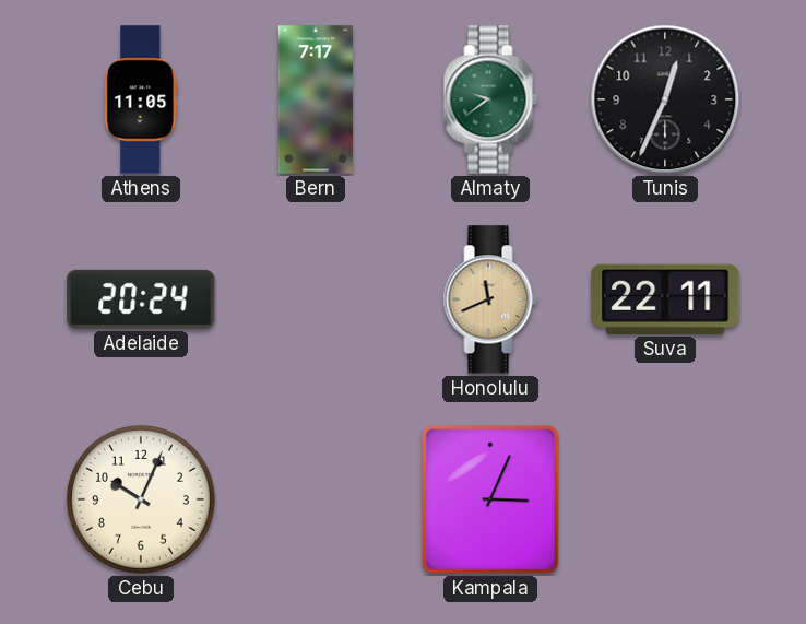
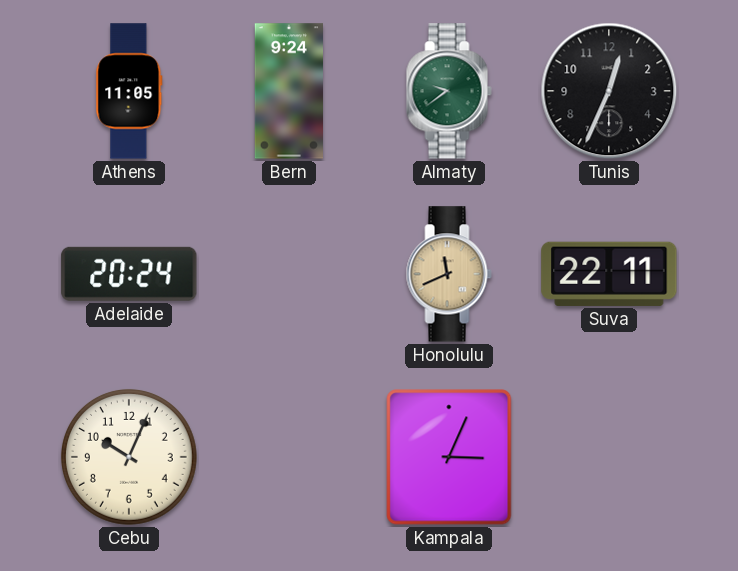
Bern: 7:17 -> 9:24
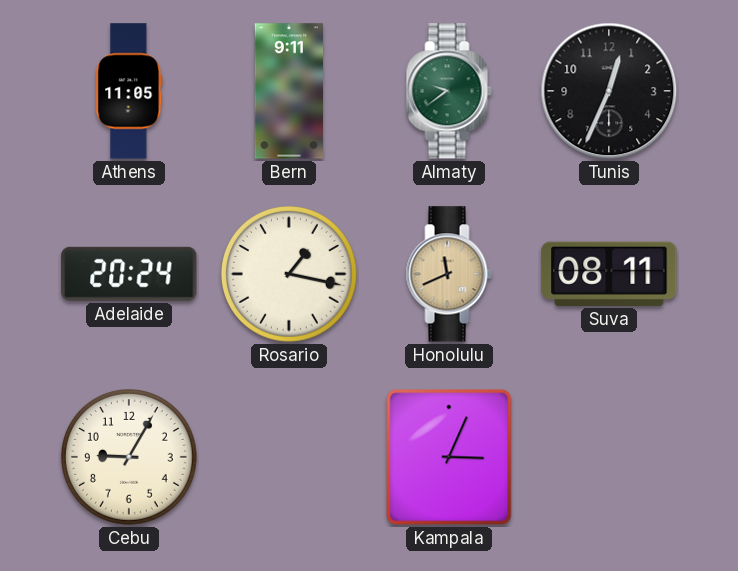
Bern: 9:24 -> 9:11
Rosario: none -> 1:17
Suva: 22:11 -> 08:11
Cebu: 10:04 -> 9:05
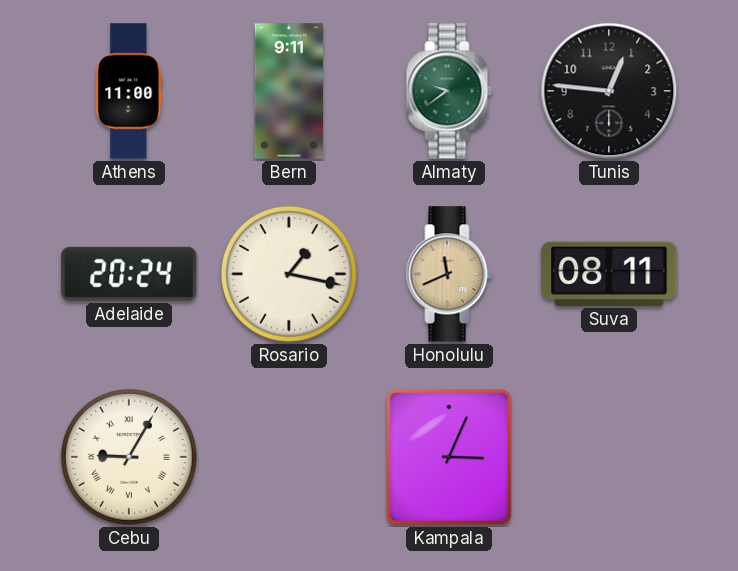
Athens: 11:05 -> 11:00
Tunis: 12:34 -> 12:46
Cebu numerals: Arabic -> Roman
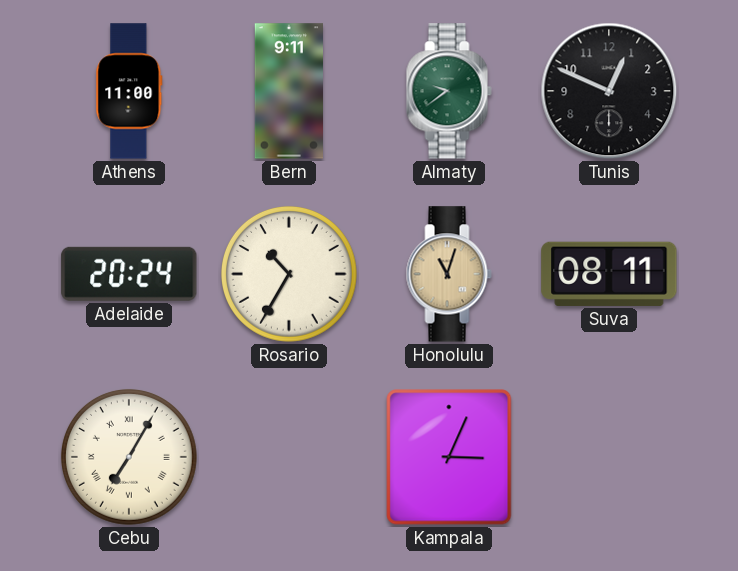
Tunis: 12:46 -> 12:49
Rosario: 1:17 -> 10:35
Honolulu: 11:41 -> 11:03
Cebu: 9:05 -> 7:05
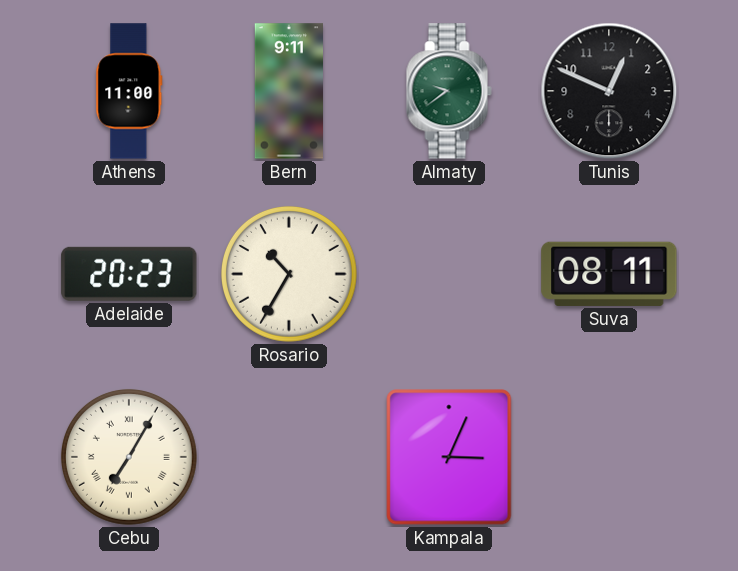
Adelaide: 20:24 -> 20:23
Honolulu: 11:03 -> none
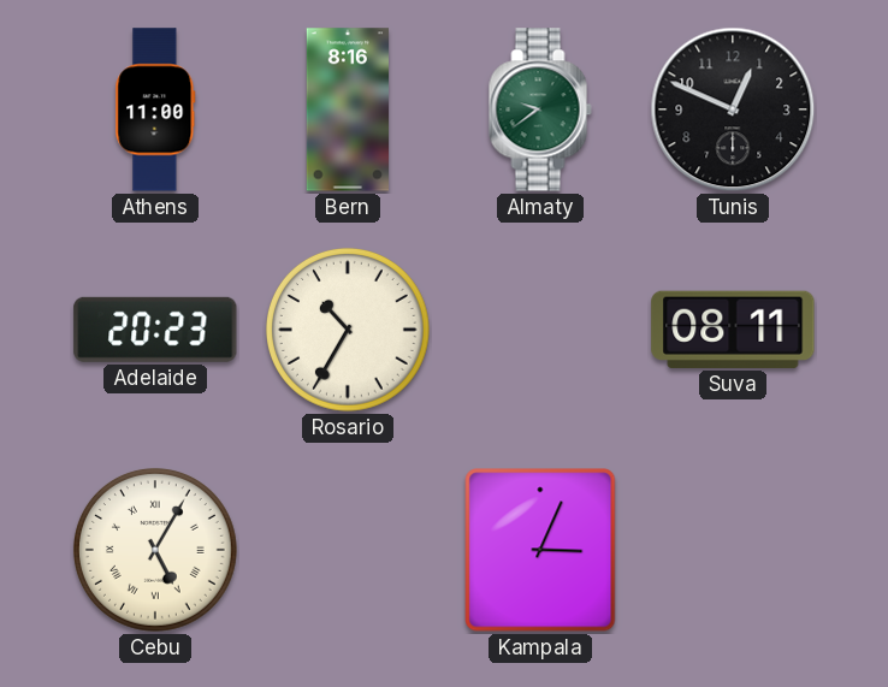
Bern: 9:11 -> 8:16
Cebu: 7:05 -> 5:05
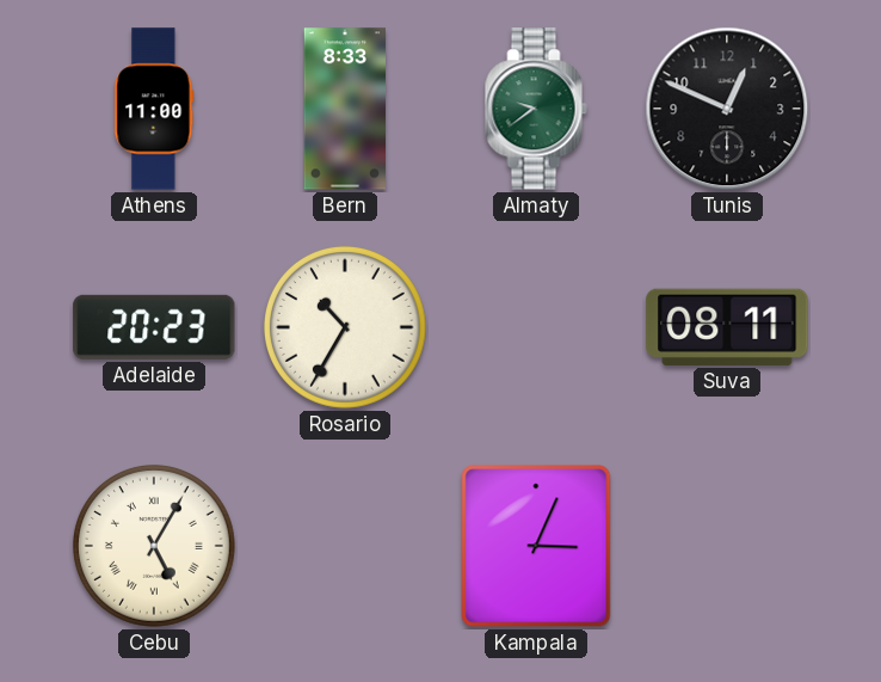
Bern: 8:16 -> 8:33
